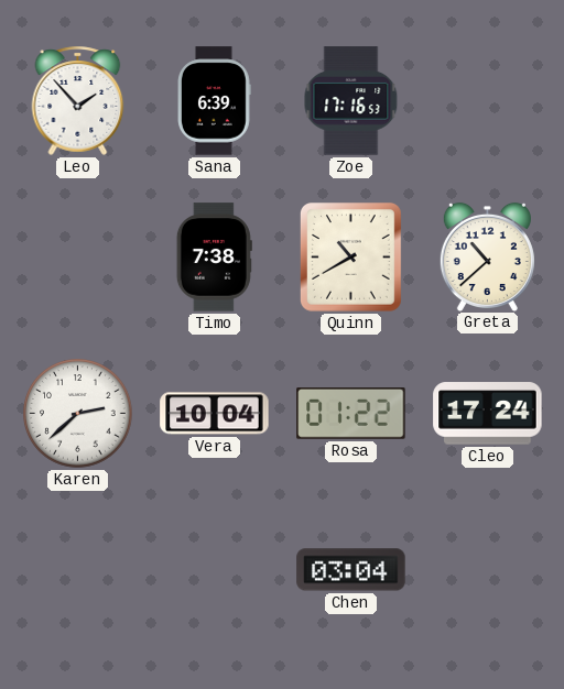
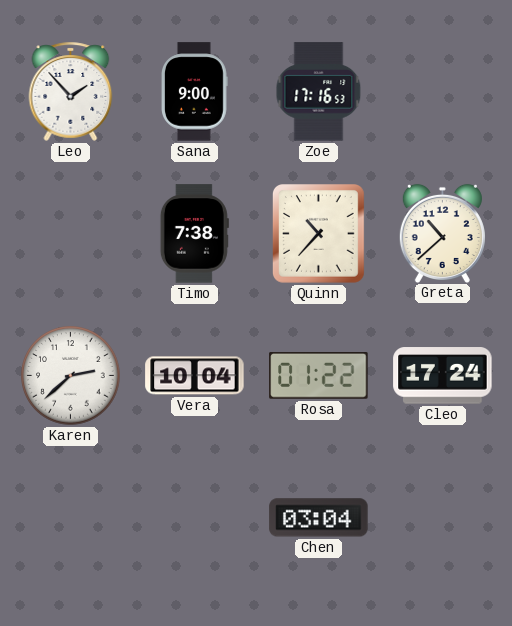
Sana: 6:39 -> 9:00
Quinn: 10:40 -> 10:37
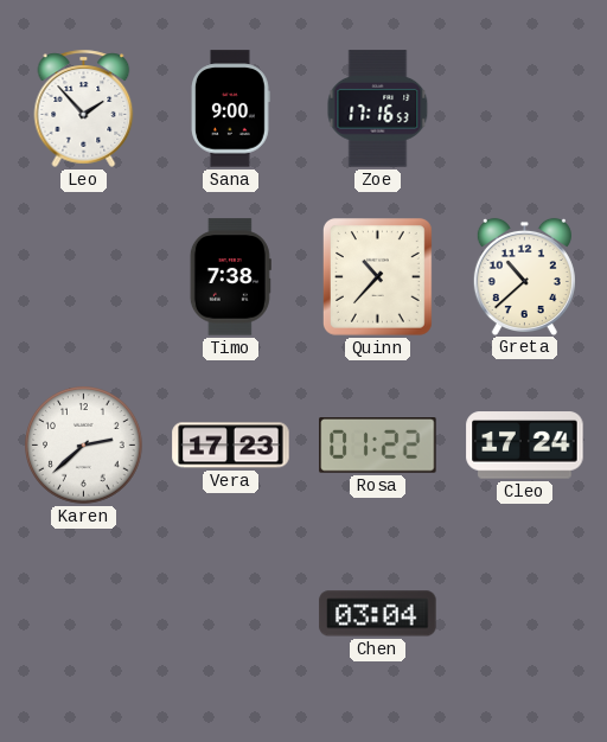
Vera: 10:04 -> 17:23
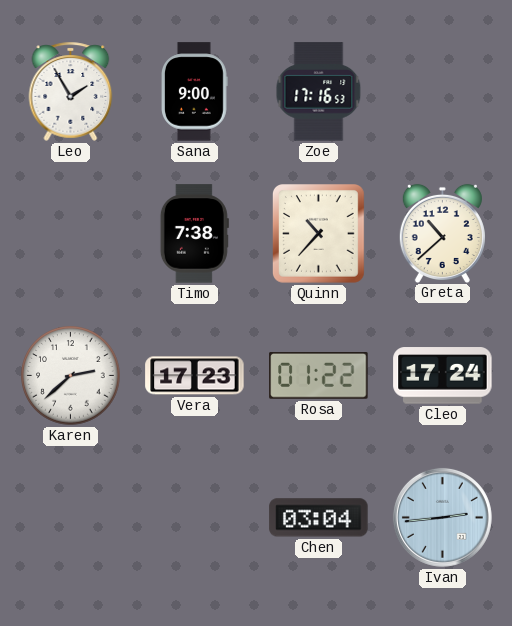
Leo: 1:53 -> 1:55
Ivan: none -> 2:44
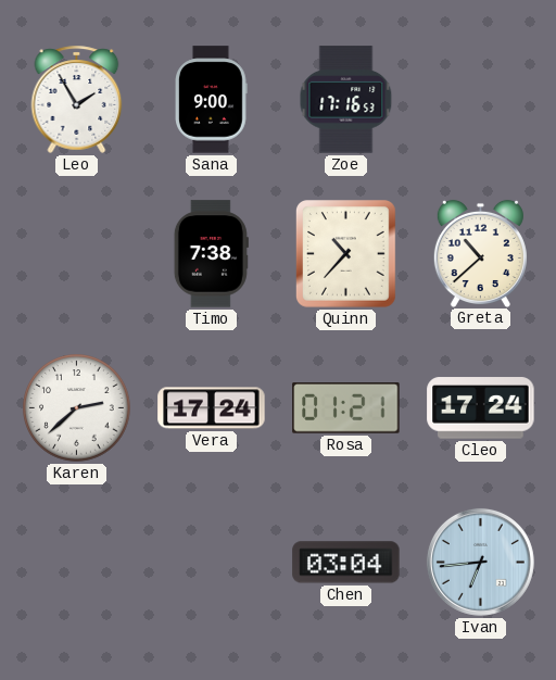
Vera: 17:23 -> 17:24
Rosa: 01:22 -> 01:21
Ivan: 2:44 -> 6:44
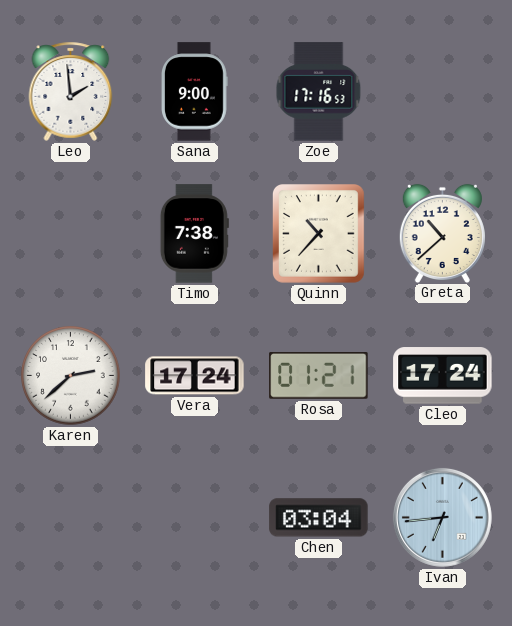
Leo: 1:55 -> 1:59
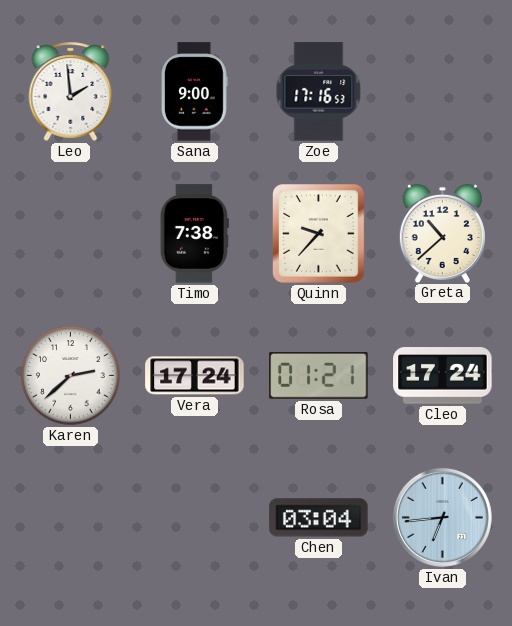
Quinn: 10:37 -> 9:37
